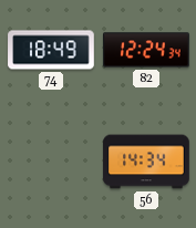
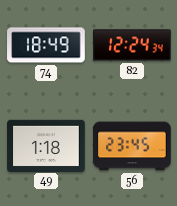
49: none -> 1:18
56: 14:34 -> 23:45
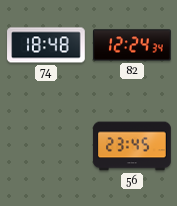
74: 18:49 -> 18:48
49: 1:18 -> none
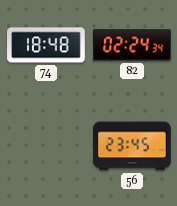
82: 12:24 -> 02:24
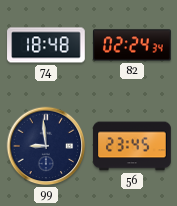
99: none -> 8:59
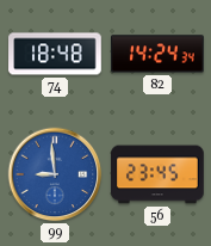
82: 02:24 -> 14:24
99 dial: navy -> blue
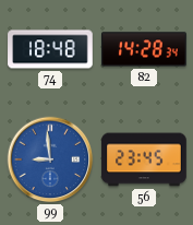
82: 14:24 -> 14:28
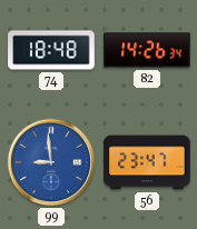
82: 14:28 -> 14:26
56: 23:45 -> 23:47
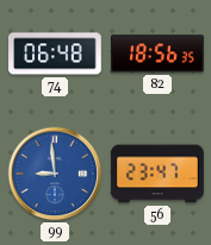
74: 18:48 -> 06:48
82: 14:26 -> 18:56
